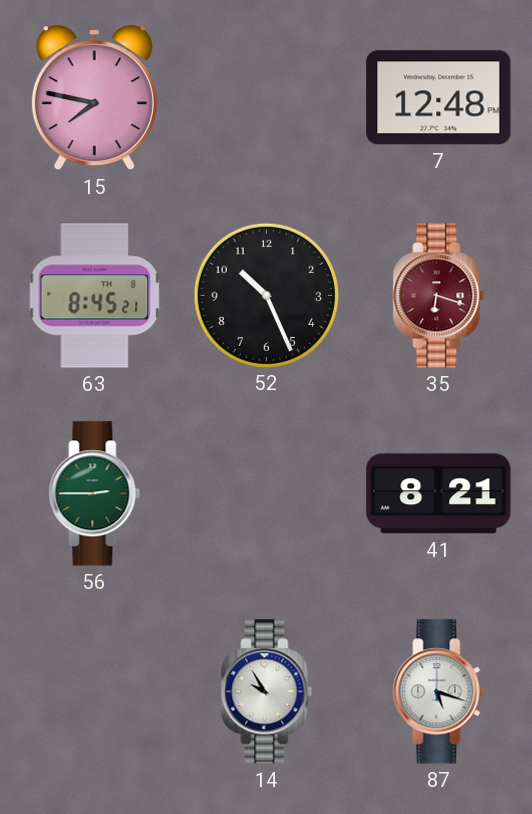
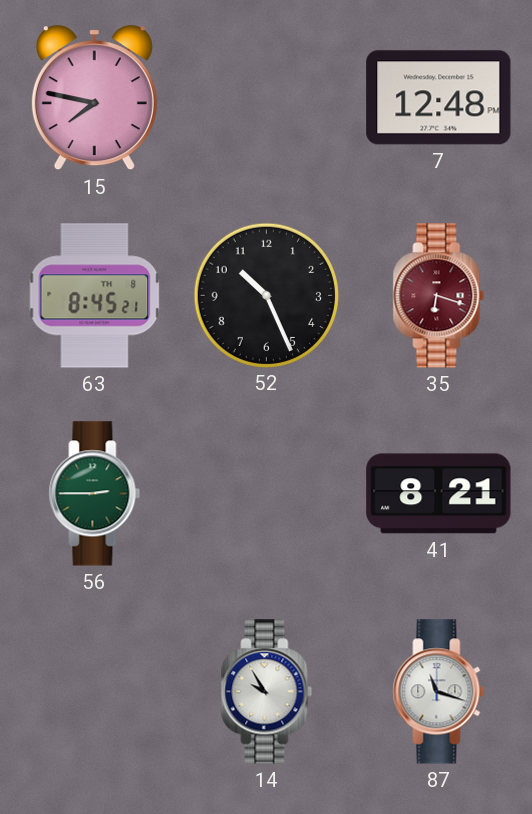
87: 5:18 -> 11:18
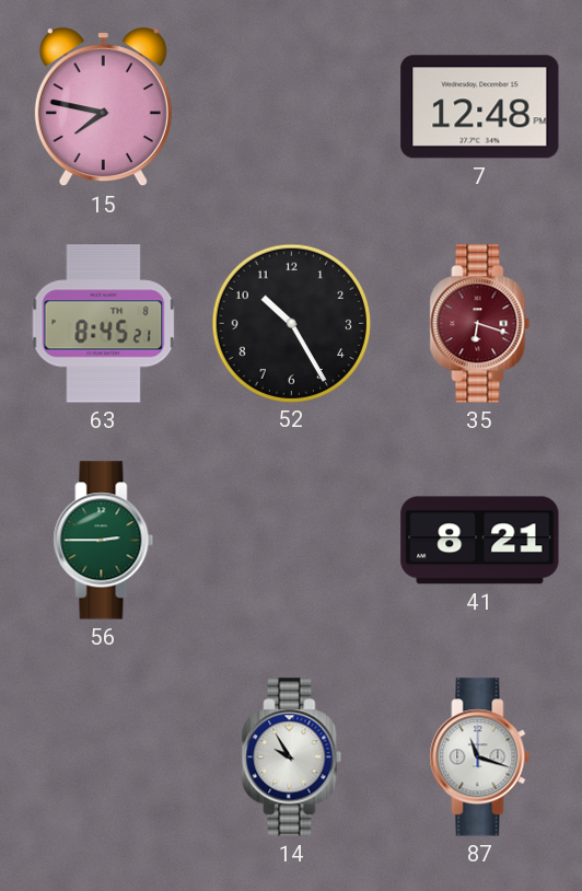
52: 10:26 -> 10:25
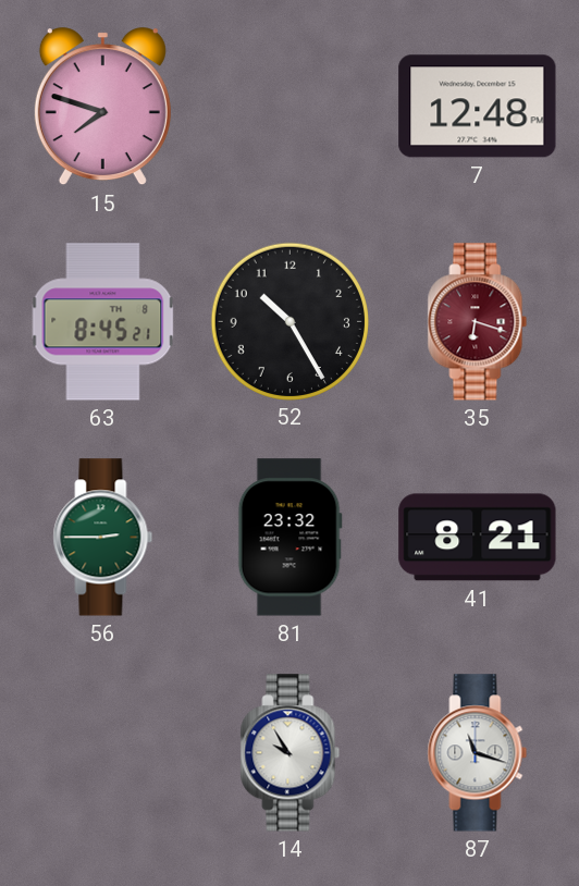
15: 7:47 -> 7:48
81: none -> 23:32
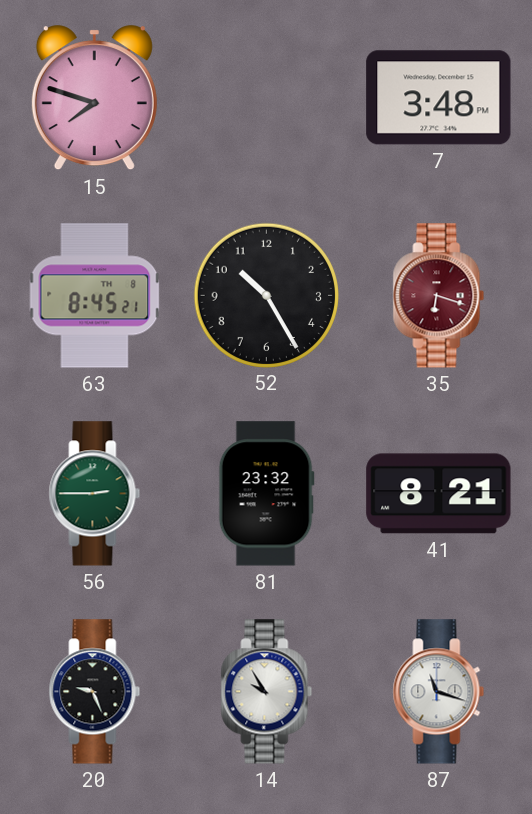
7: 12:48 -> 3:48
20: none -> 9:26
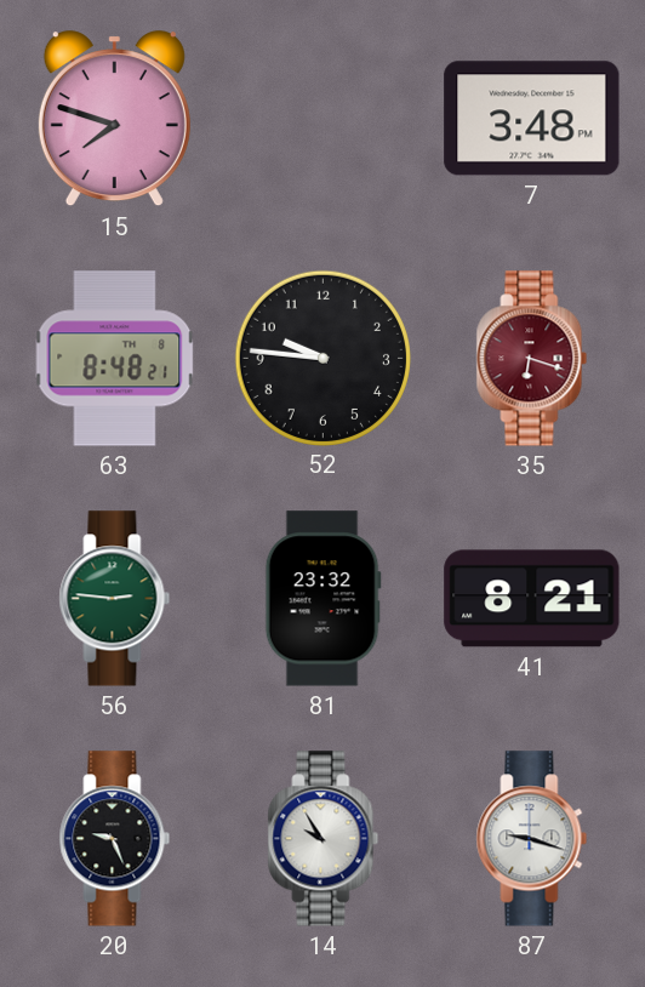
63: 8:45 -> 8:48
52: 10:25 -> 9:46
56: 2:45 -> 2:46
87: 11:18 -> 9:18
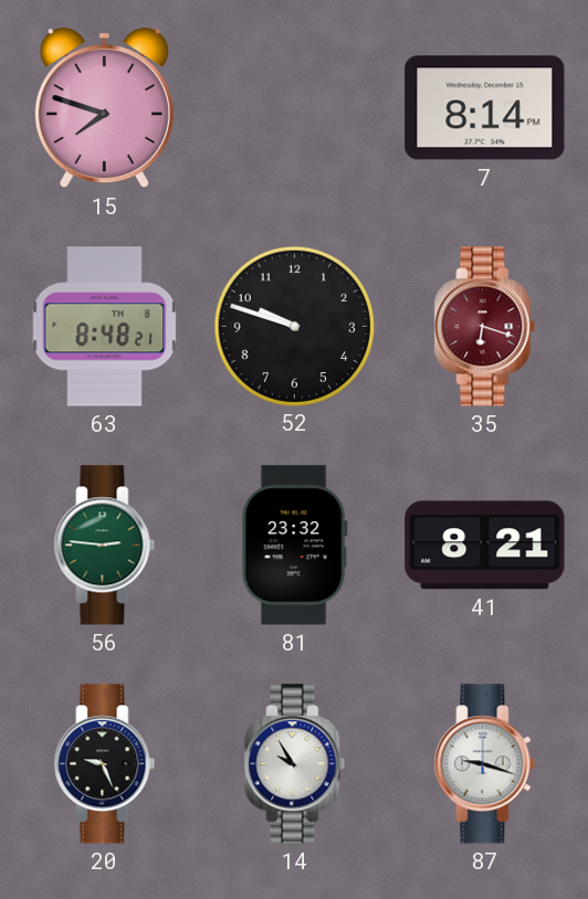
7: 3:48 -> 8:14
52: 9:46 -> 9:48
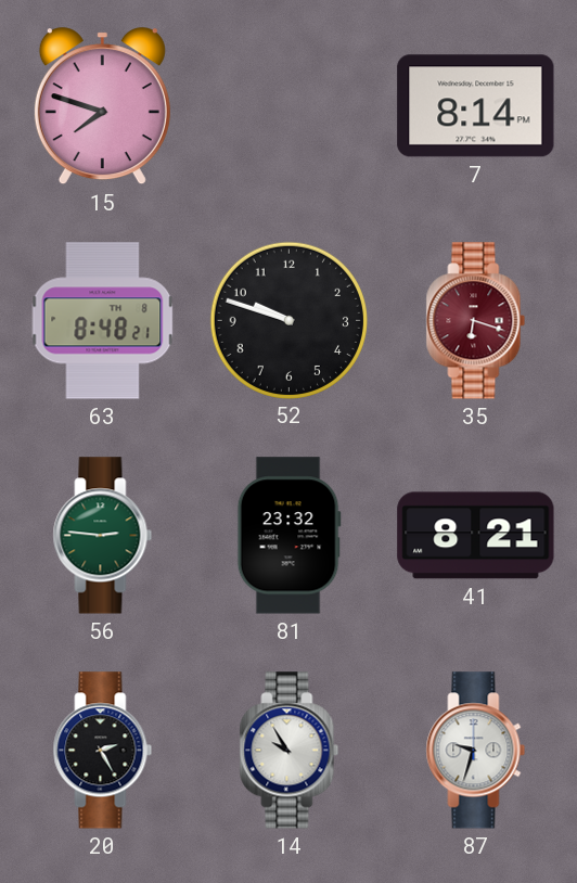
20: 9:26 -> 2:25
87: 9:18 -> 9:33
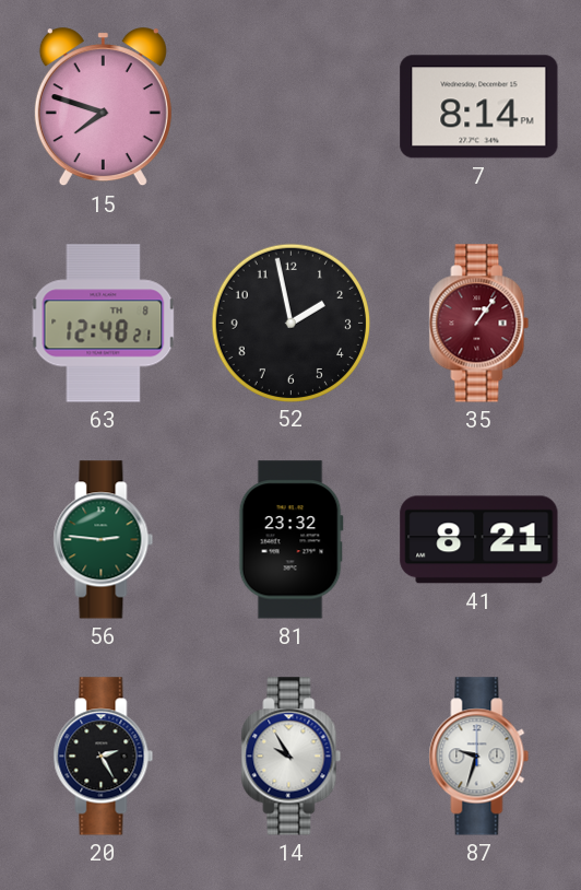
63: 8:48 -> 12:48
52: 9:48 -> 1:58
35: 6:18 -> 1:06
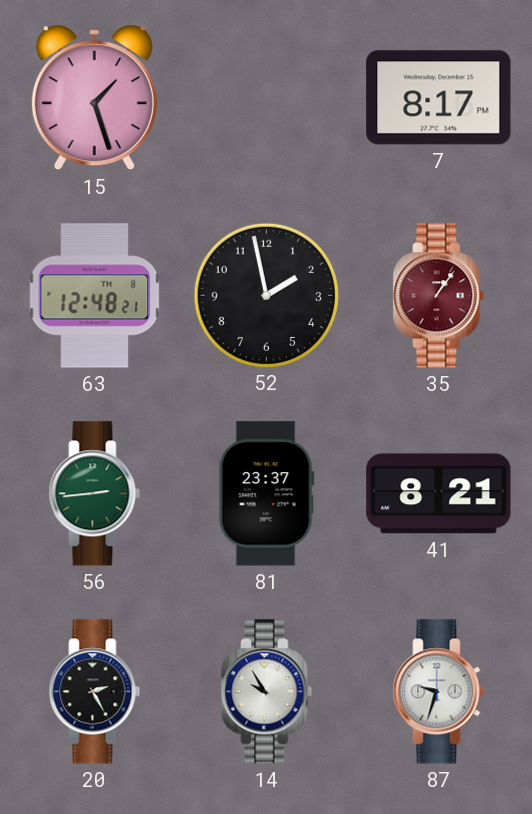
15: 7:48 -> 1:27
7: 8:14 -> 8:17
56: 2:46 -> 2:44
81: 23:32 -> 23:37
